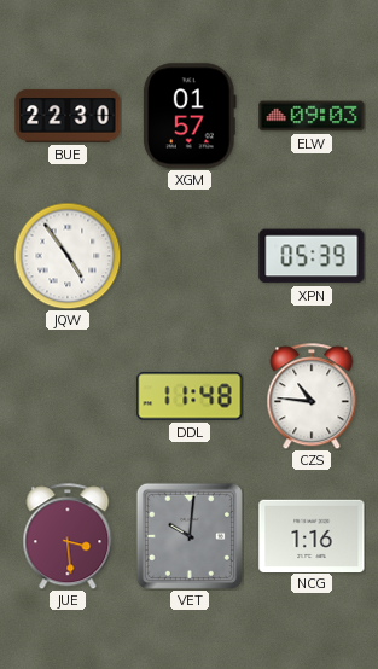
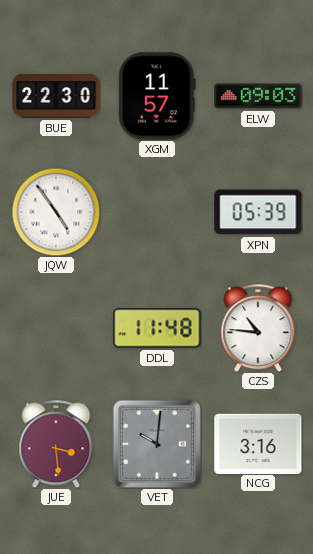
XGM: 01:57 -> 11:57
NCG: 1:16 -> 3:16
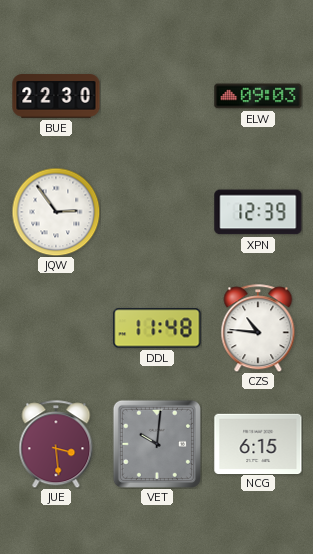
XGM: 11:57 -> none
JQW: 4:54 -> 2:54
XPN: 05:39 -> 12:39
NCG: 3:16 -> 6:15
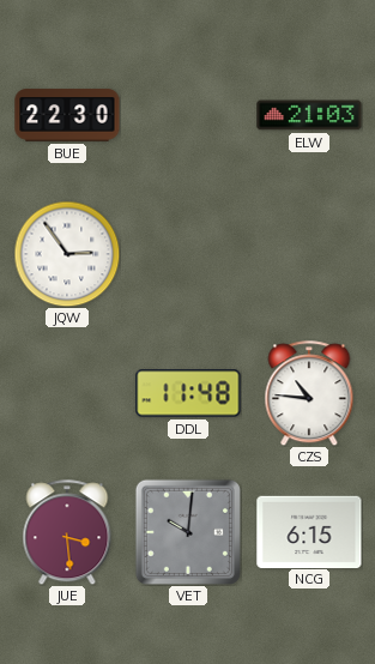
ELW: 09:03 -> 21:03
XPN: 12:39 -> none
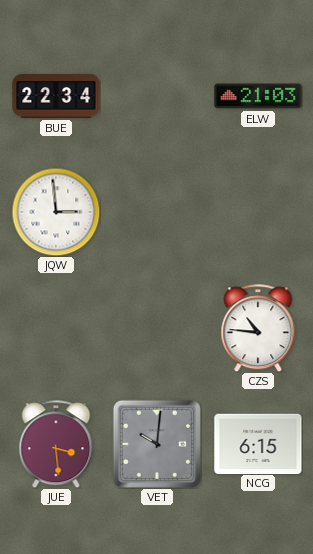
BUE: 22:30 -> 22:34
JQW: 2:54 -> 2:59
DDL: 11:48 -> none
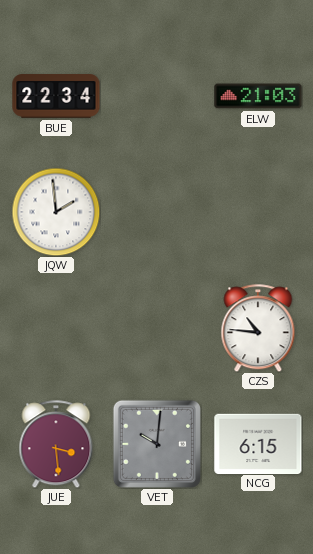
JQW: 2:59 -> 1:59
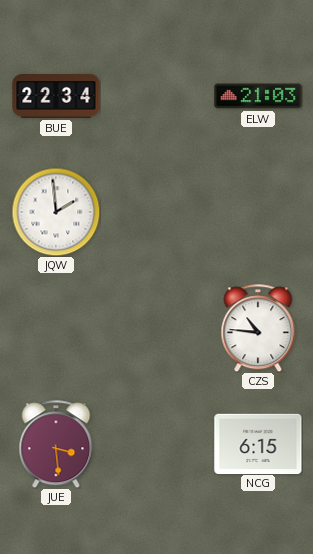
VET: 10:01 -> none
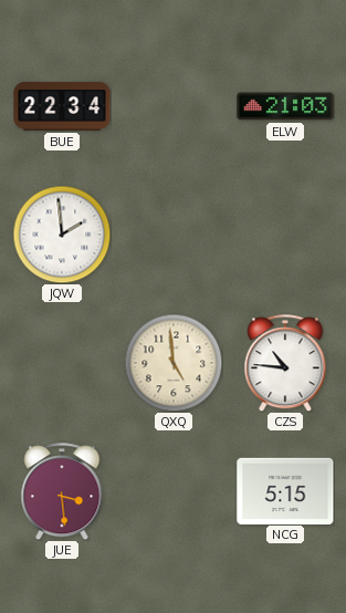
QXQ: none -> 4:59
NCG: 6:15 -> 5:15
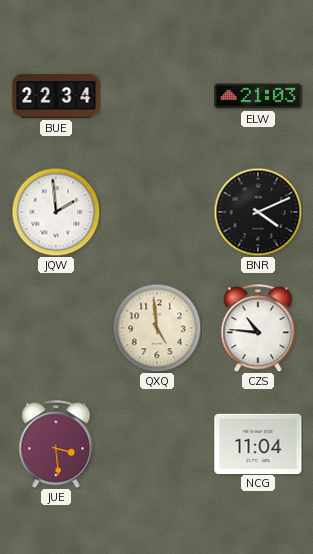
BNR: none -> 4:11
NCG: 5:15 -> 11:04
